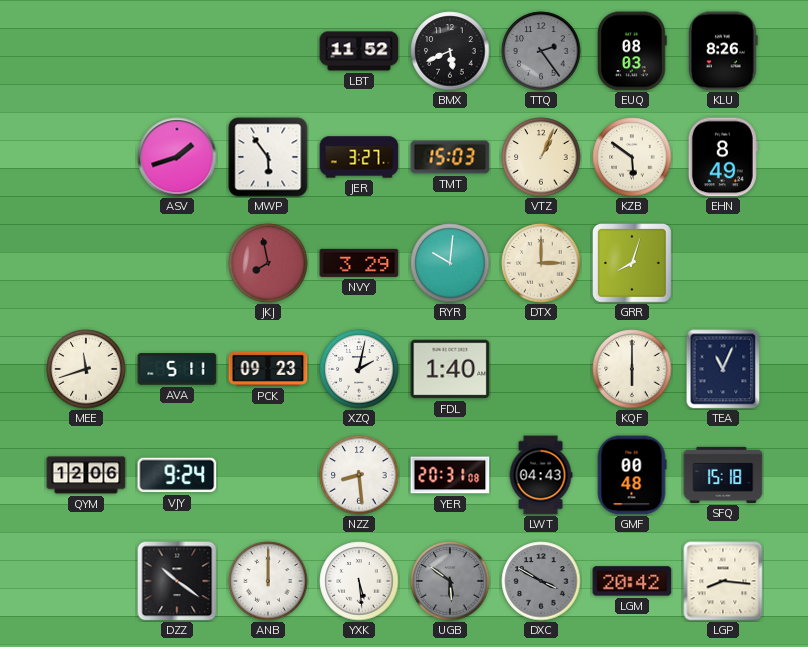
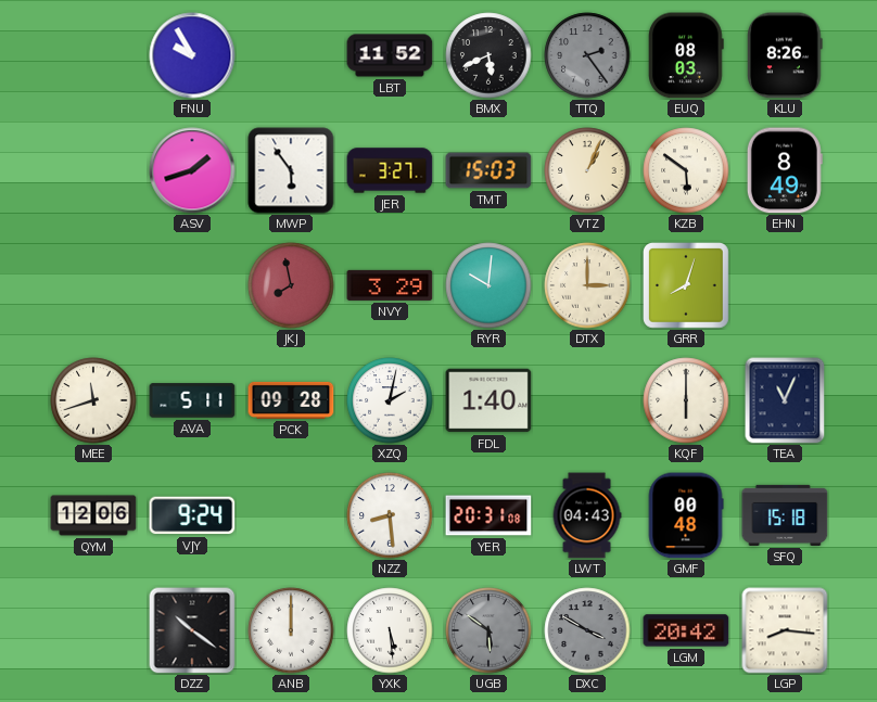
FNU: none -> 9:55
PCK: 09:23 -> 09:28
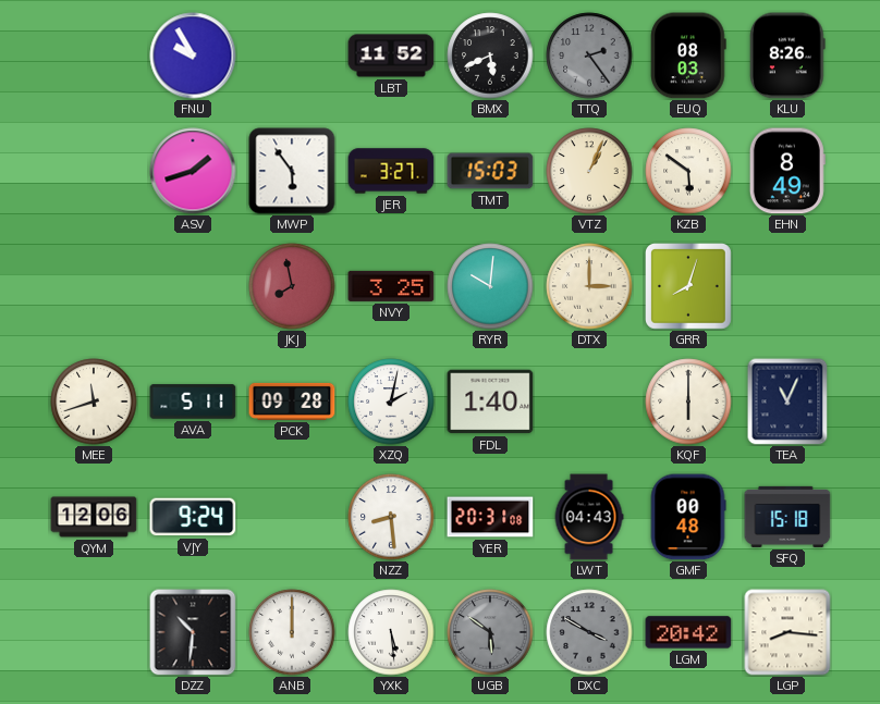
NVY: 3:29 -> 3:25
DZZ: 10:21 -> 10:31
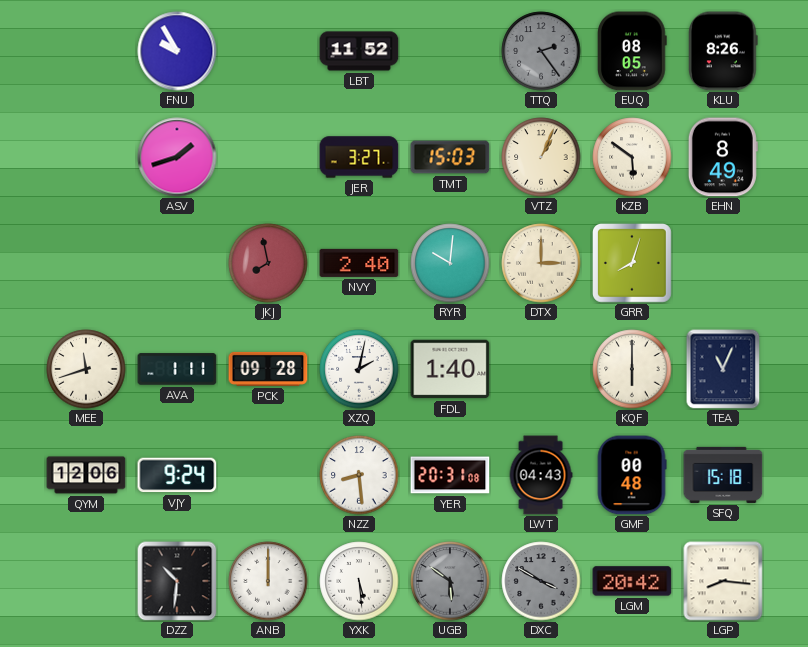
BMX: 5:41 -> none
EUQ: 08:03 -> 08:05
MWP: 5:54 -> none
NVY: 3:25 -> 2:40
AVA: 5:11 -> 1:11
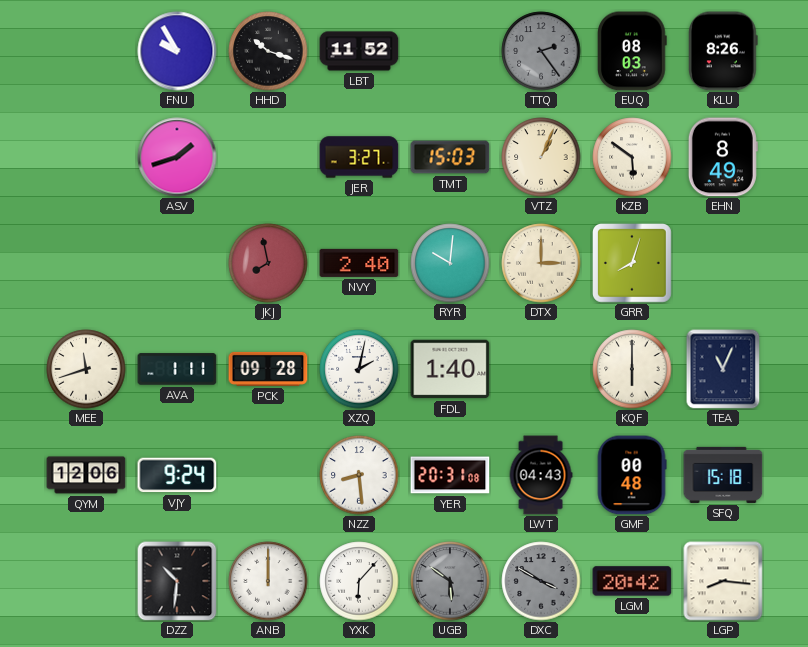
HHD: none -> 10:18
EUQ: 08:05 -> 08:03
YXK: 5:29 -> 6:07
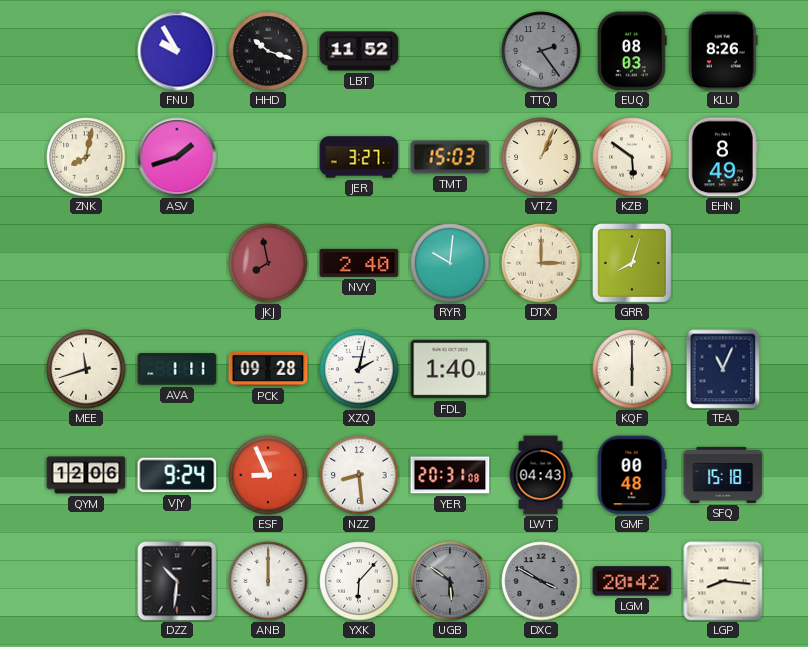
ZNK: none -> 8:02
ESF: none -> 8:56
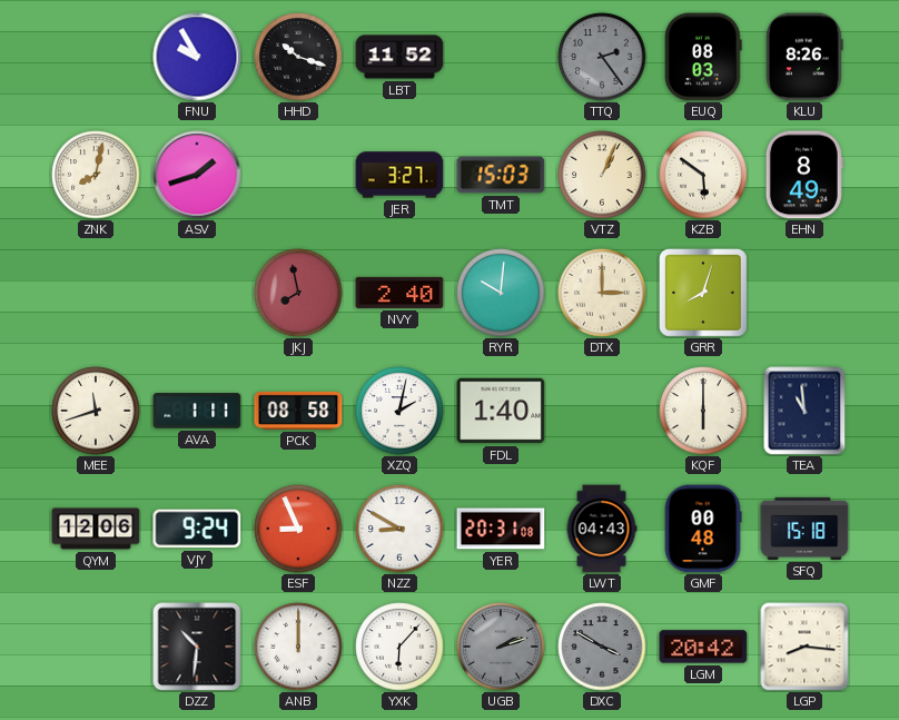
PCK: 09:28 -> 08:58
TEA: 11:04 -> 10:59
NZZ: 8:29 -> 8:50
UGB: 5:51 -> 2:12
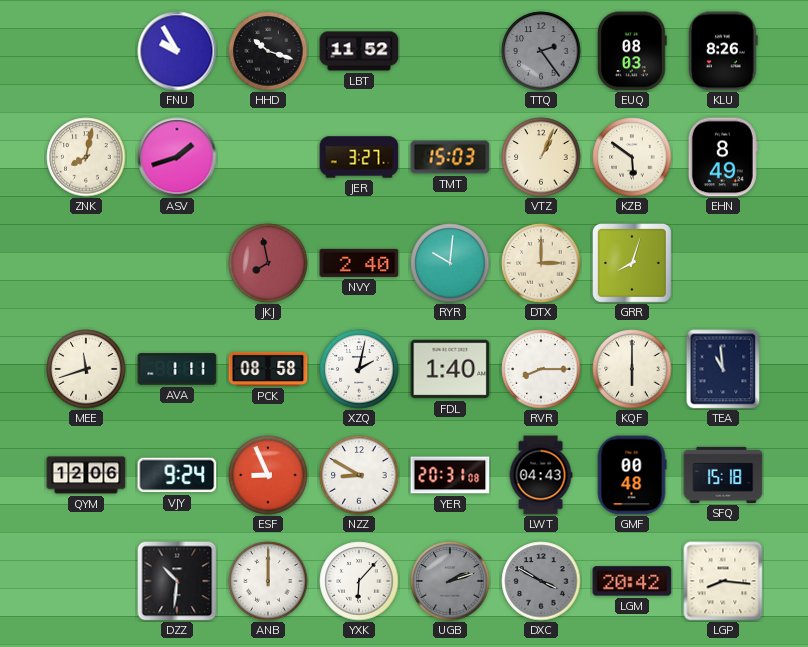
RVR: none -> 8:15
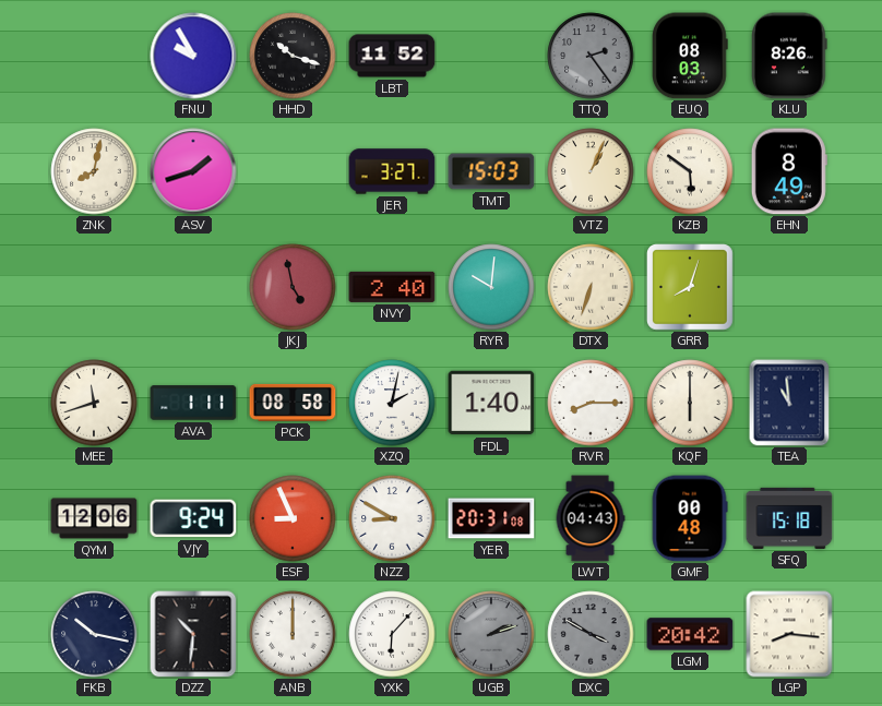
JKJ: 7:58 -> 4:58
DTX: 3:00 -> 6:33
FKB: none -> 10:17
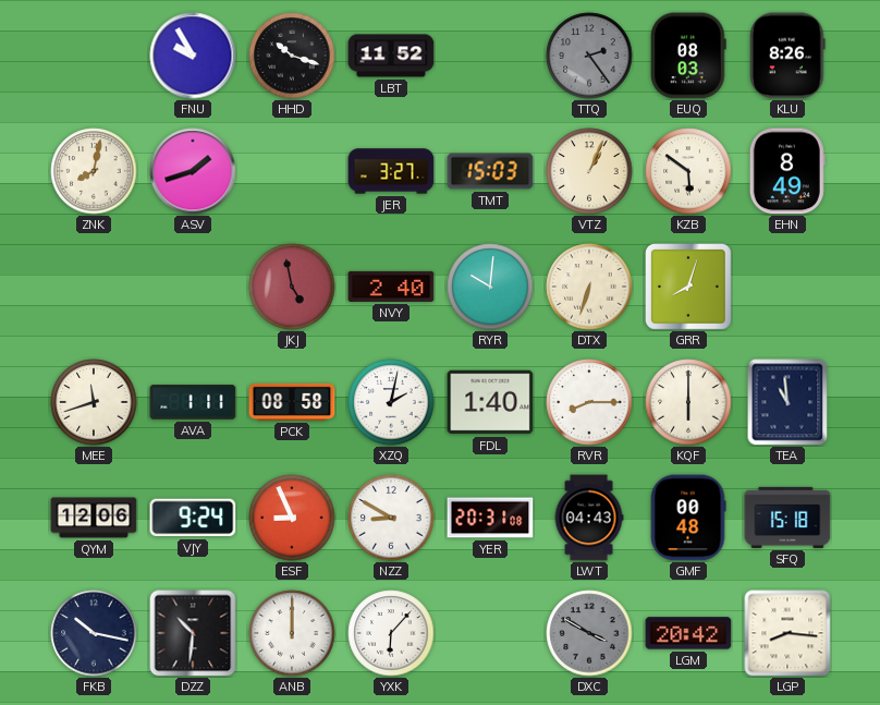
UGB: 2:12 -> none
